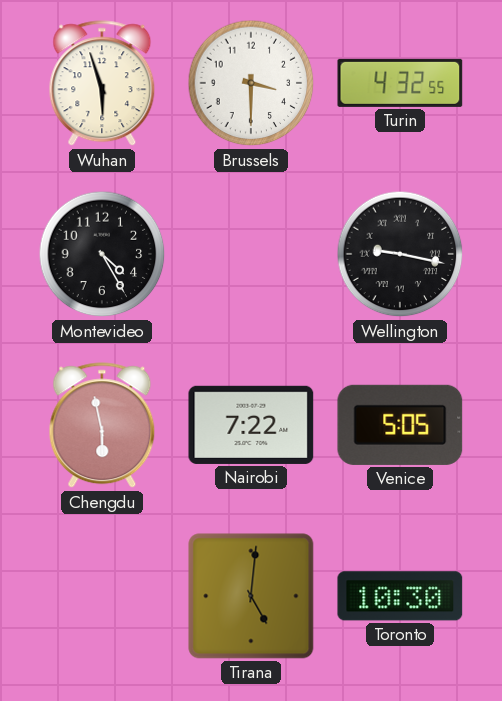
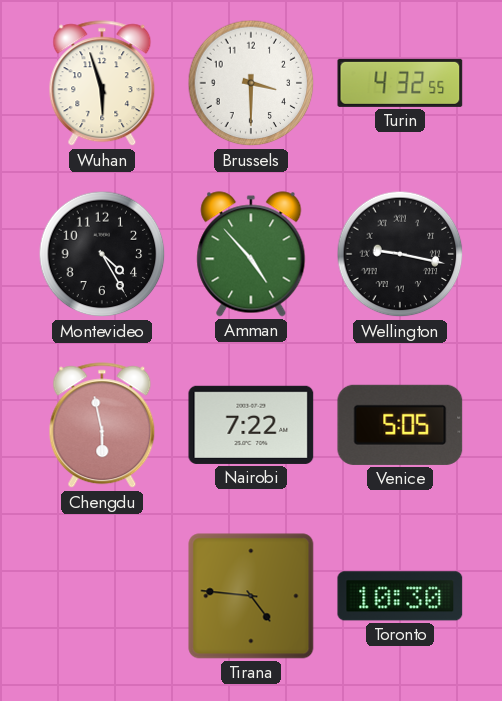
Amman: none -> 4:53
Tirana: 5:01 -> 4:46
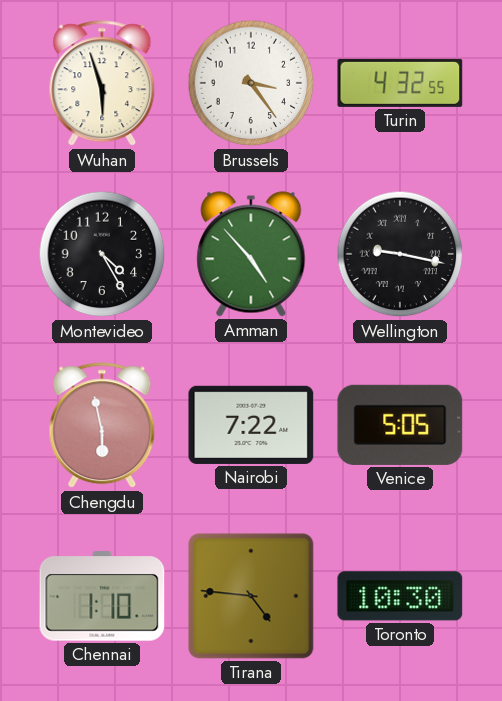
Brussels: 3:30 -> 3:24
Chennai: none -> 1:10
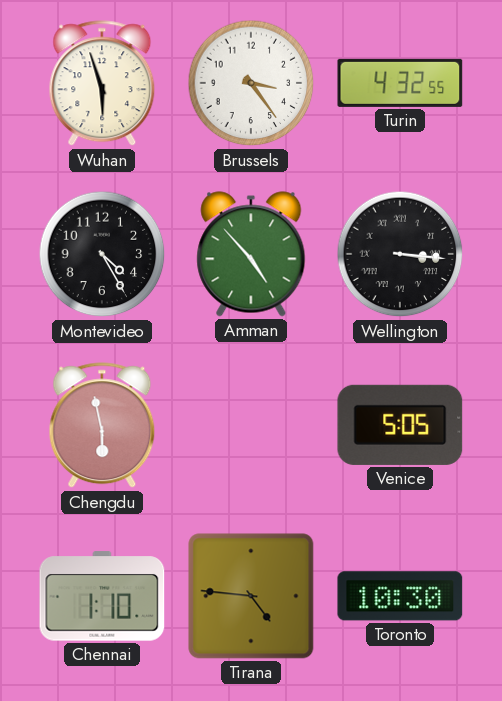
Wellington: 9:17 -> 3:16
Nairobi: 7:22 -> none
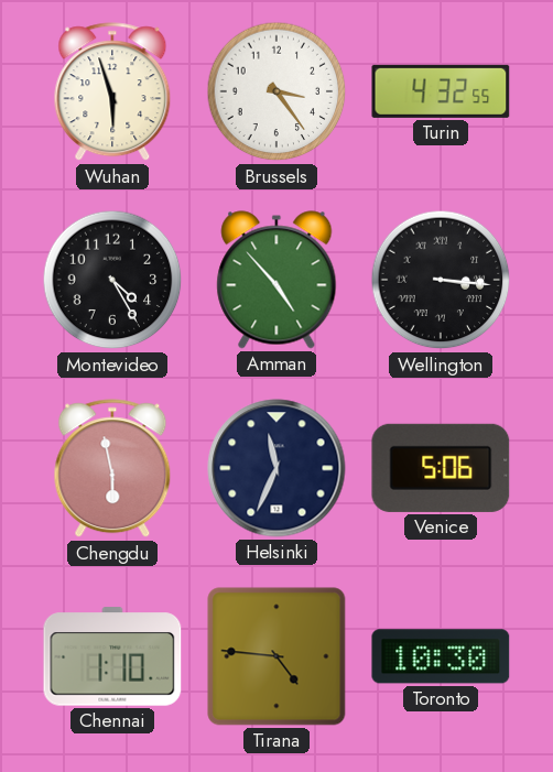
Helsinki: none -> 11:34
Venice: 5:05 -> 5:06
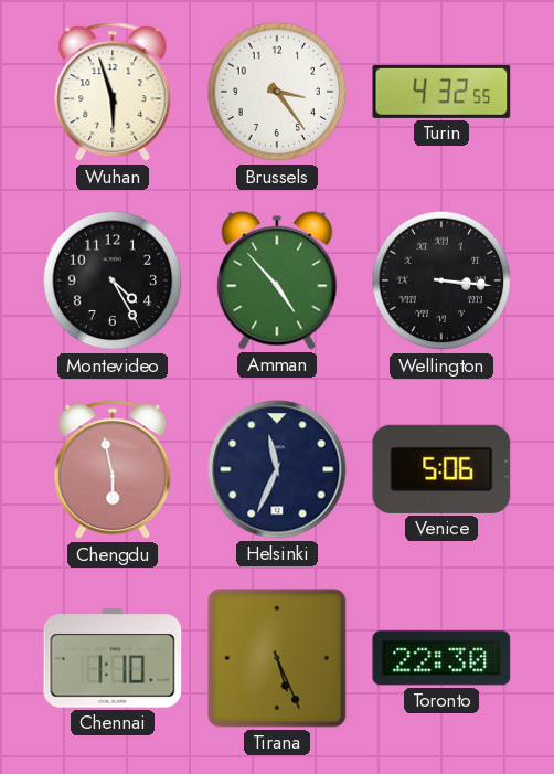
Tirana: 4:46 -> 5:26
Toronto: 10:30 -> 22:30
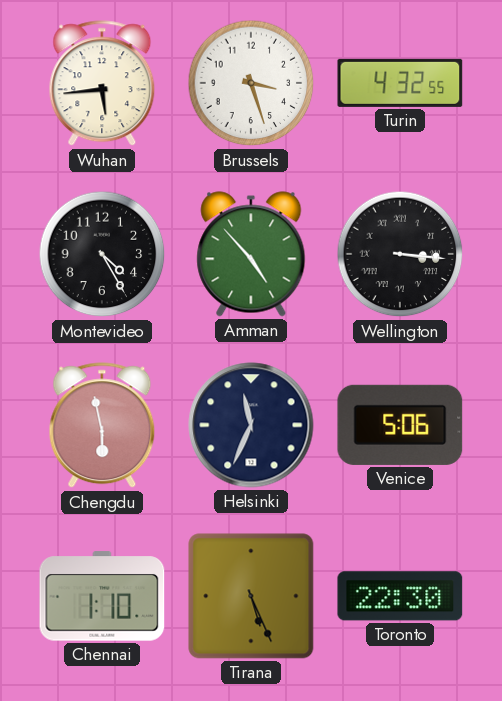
Wuhan: 5:57 -> 5:44
Brussels: 3:24 -> 3:27
